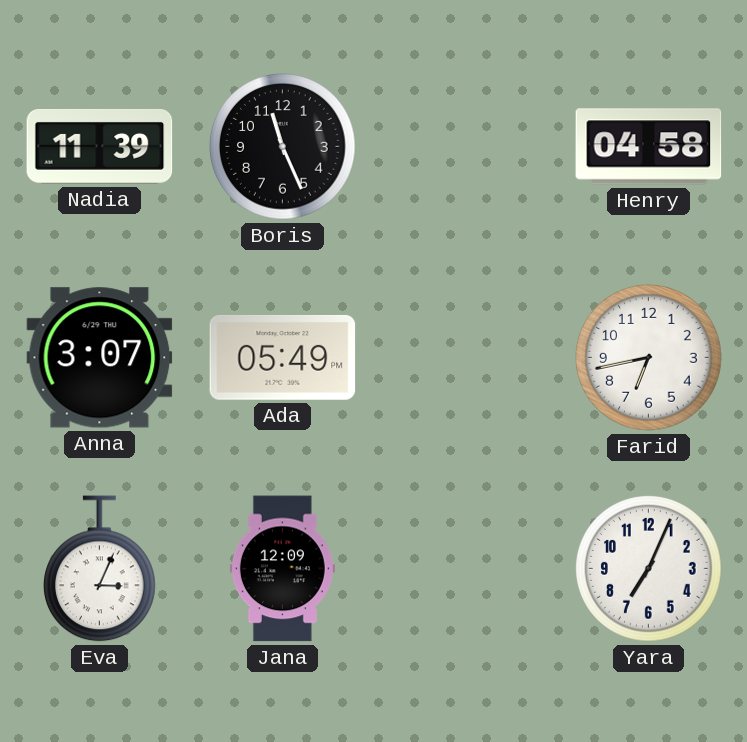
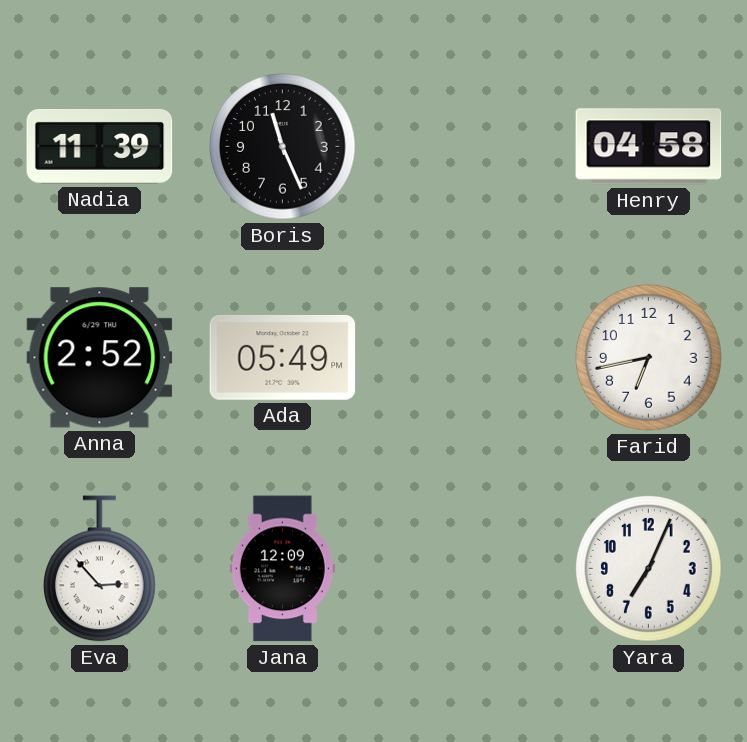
Anna: 3:07 -> 2:52
Eva: 3:04 -> 2:53
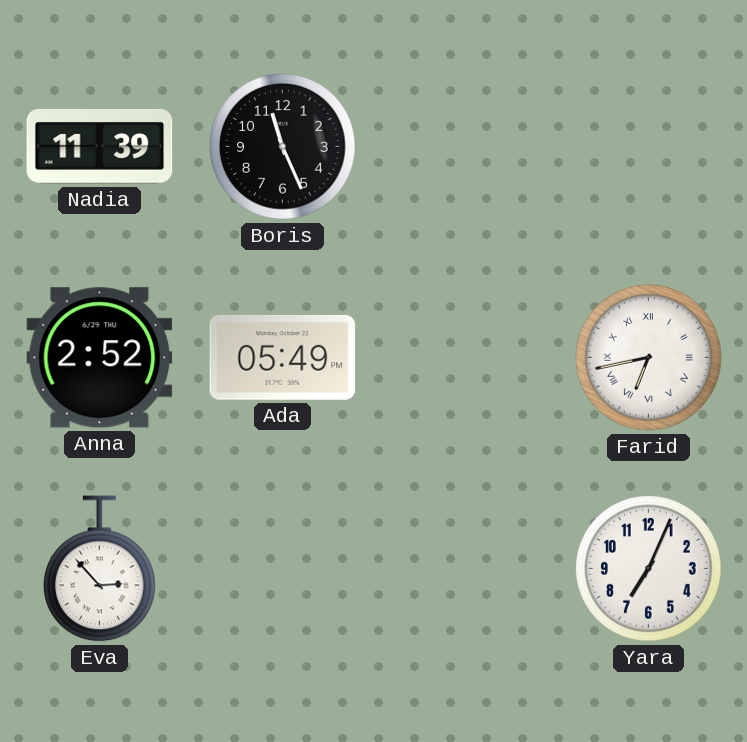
Henry: 04:58 -> none
Farid numerals: Arabic -> Roman
Jana: 12:09 -> none
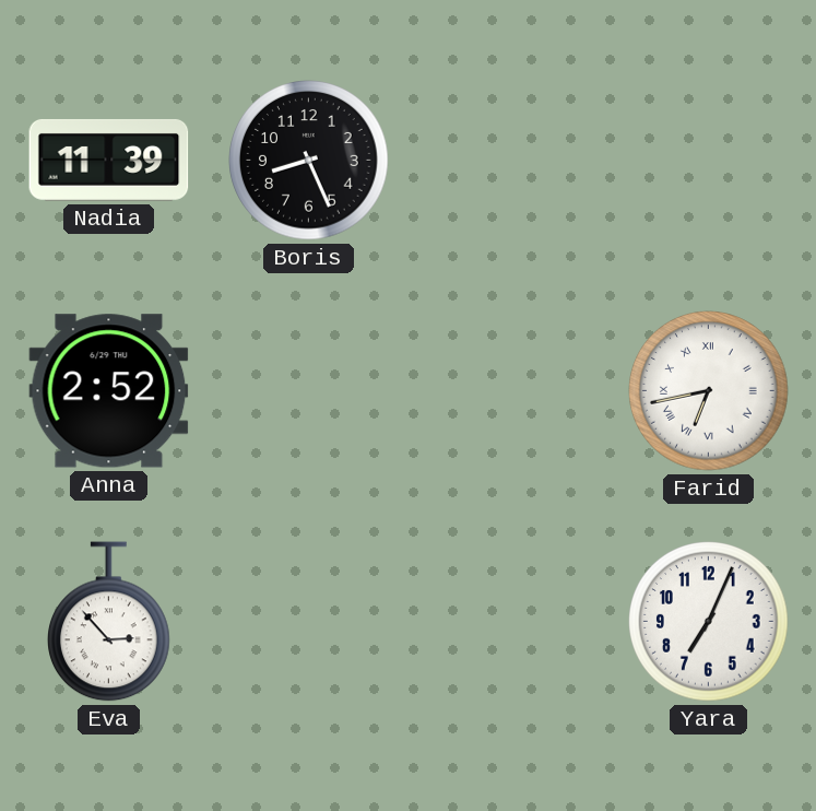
Boris: 11:26 -> 8:26
Ada: 05:49 -> none
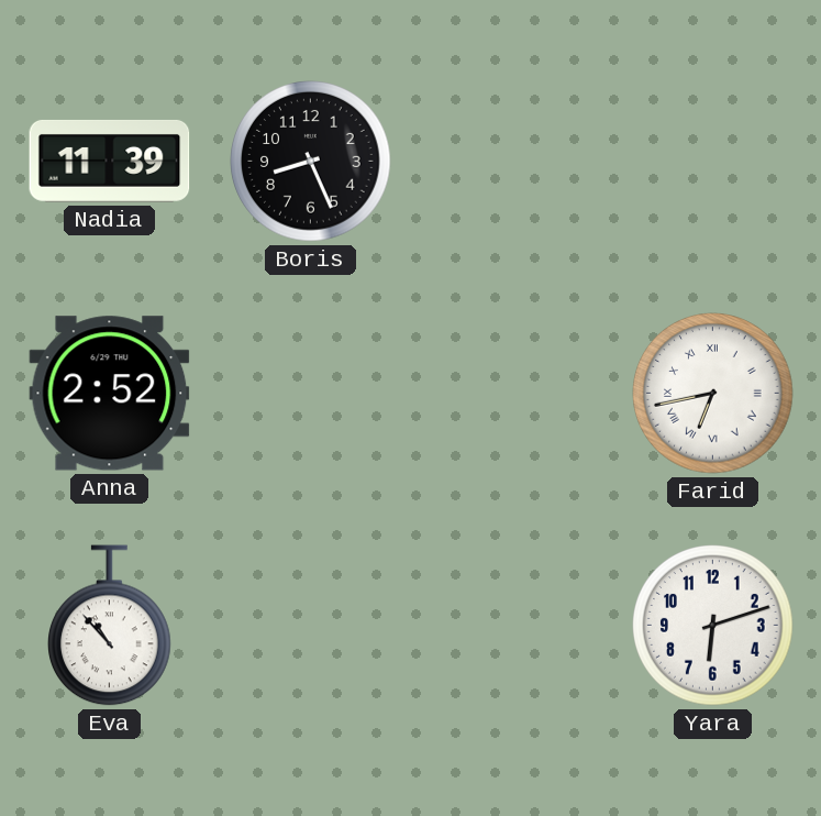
Eva: 2:53 -> 10:53
Yara: 7:04 -> 6:12
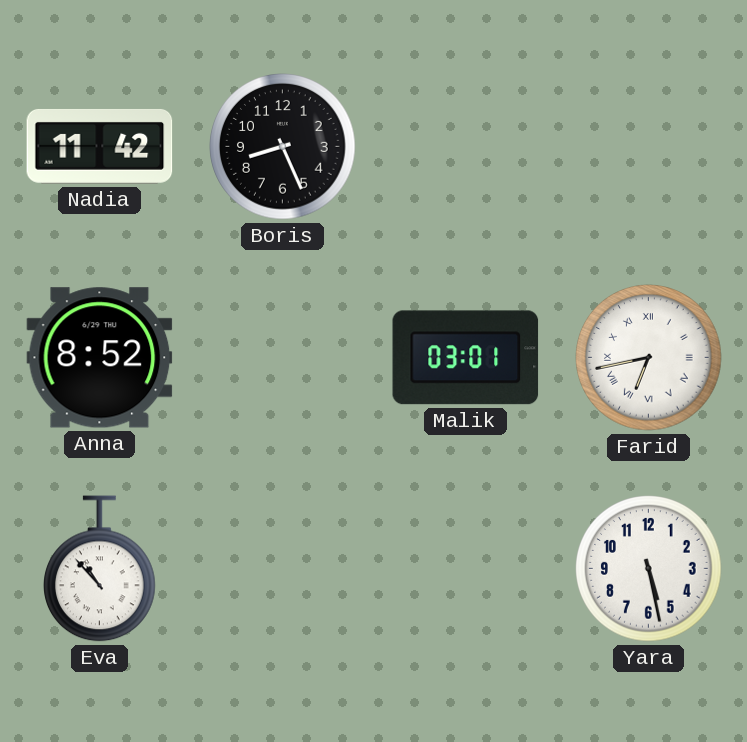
Nadia: 11:39 -> 11:42
Anna: 2:52 -> 8:52
Malik: none -> 03:01
Yara: 6:12 -> 5:28
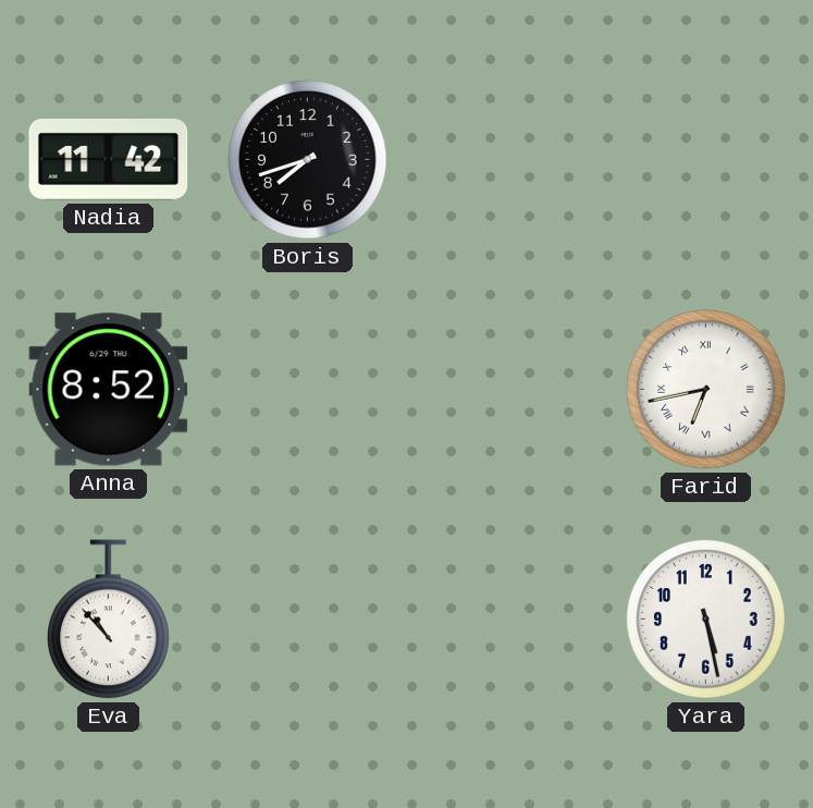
Boris: 8:26 -> 7:42
Malik: 03:01 -> none
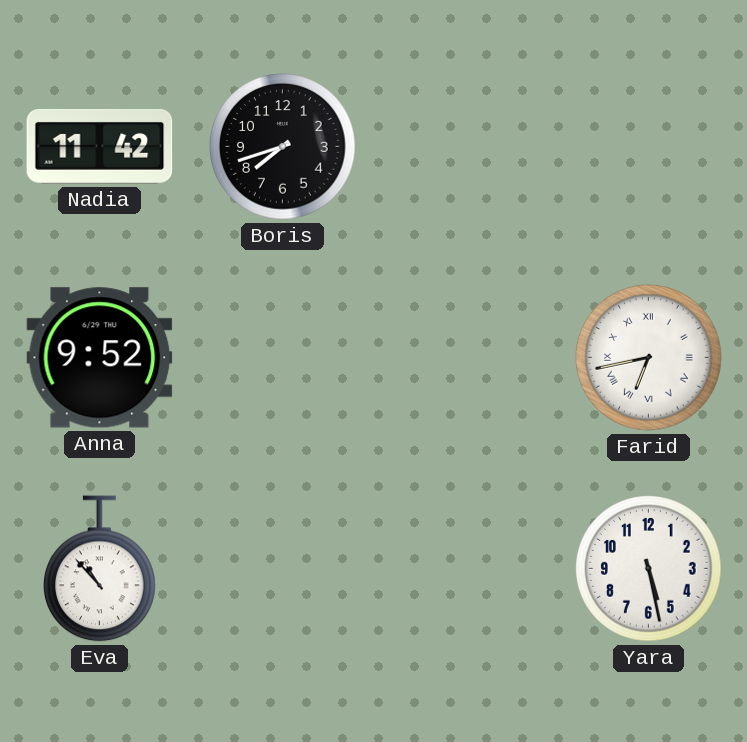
Anna: 8:52 -> 9:52
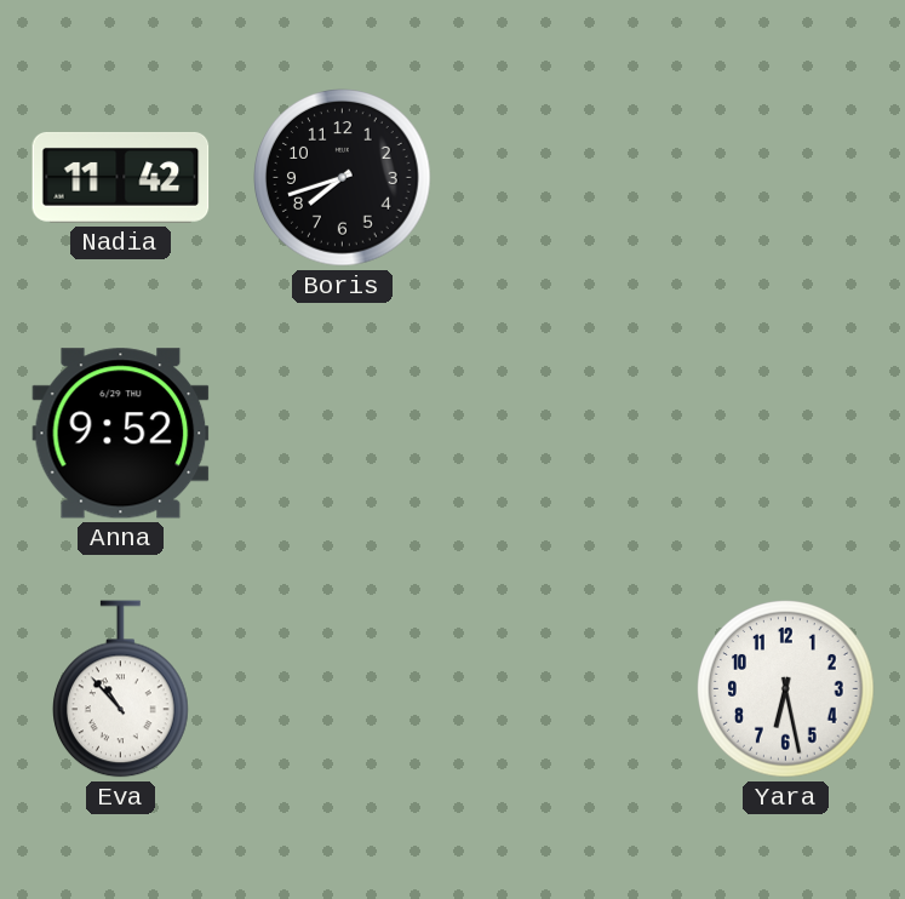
Farid: 6:43 -> none
Yara: 5:28 -> 6:28
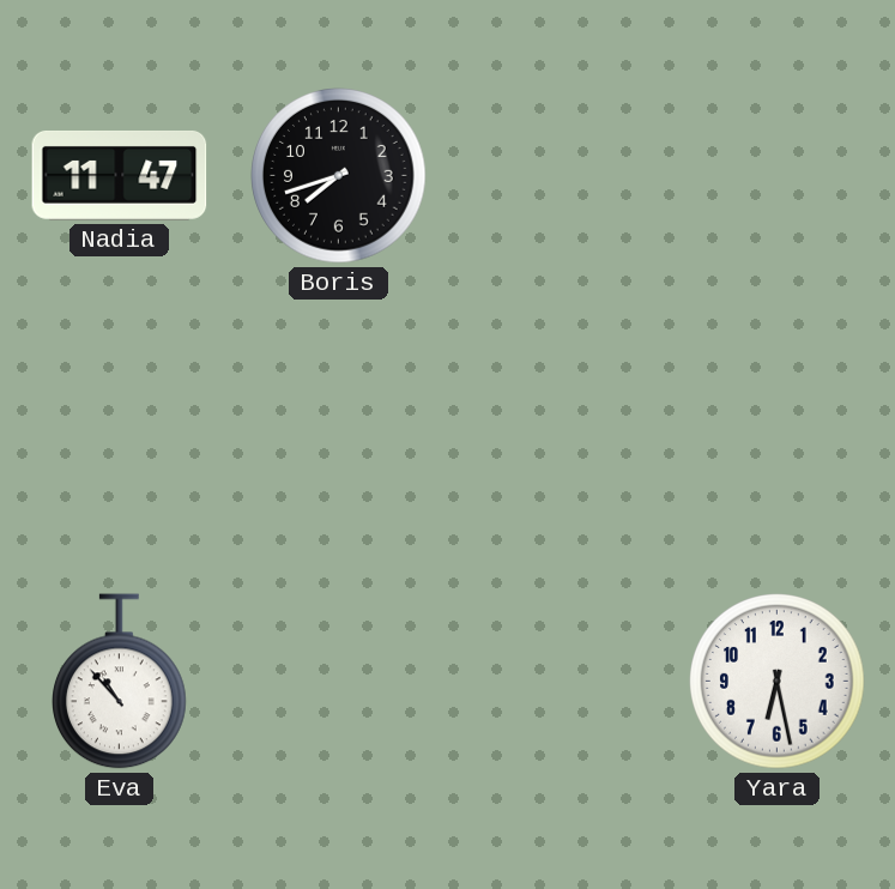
Nadia: 11:42 -> 11:47
Anna: 9:52 -> none
